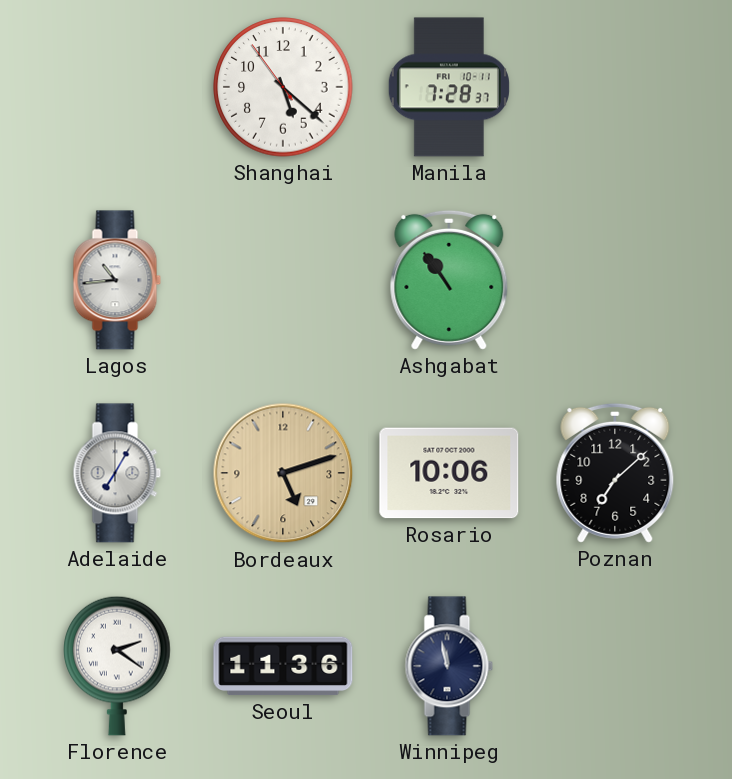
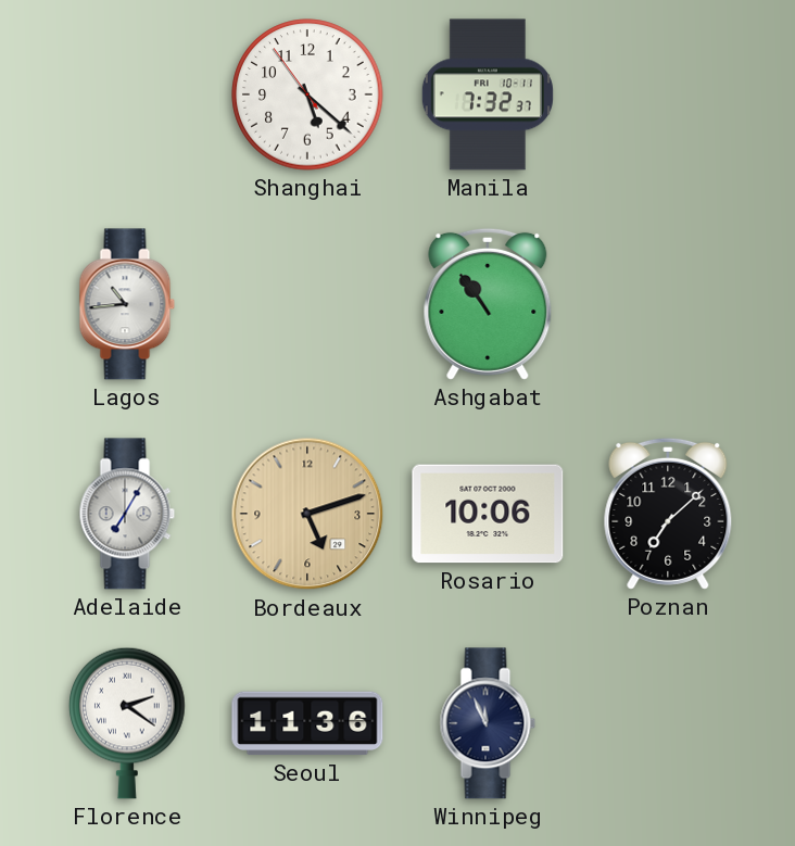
Manila: 7:28 -> 7:32
Winnipeg: 11:58 -> 11:56
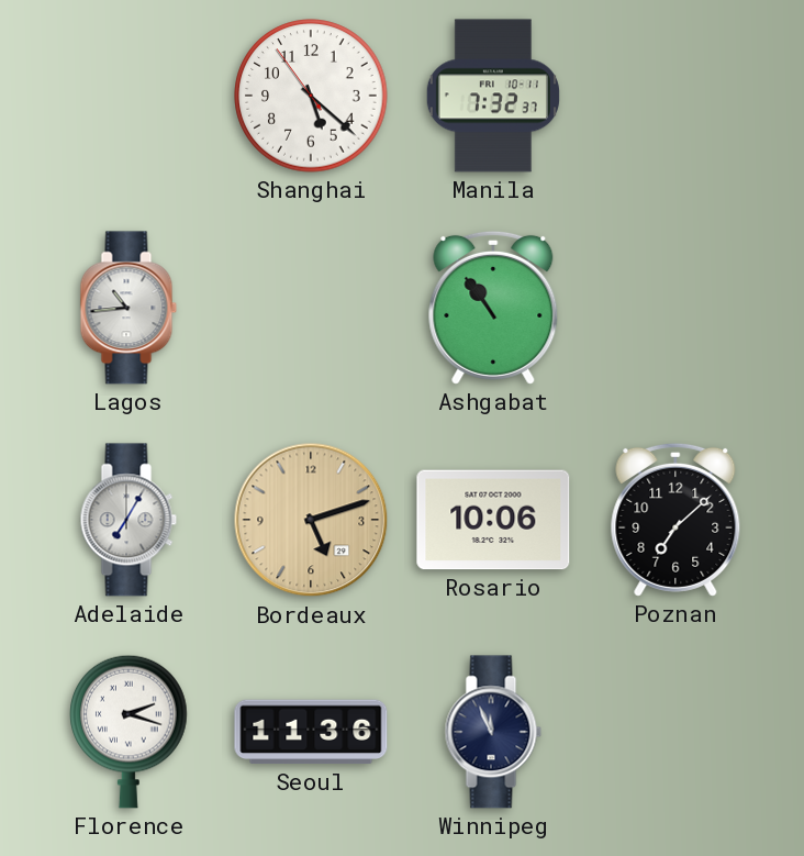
Florence: 2:21 -> 2:18
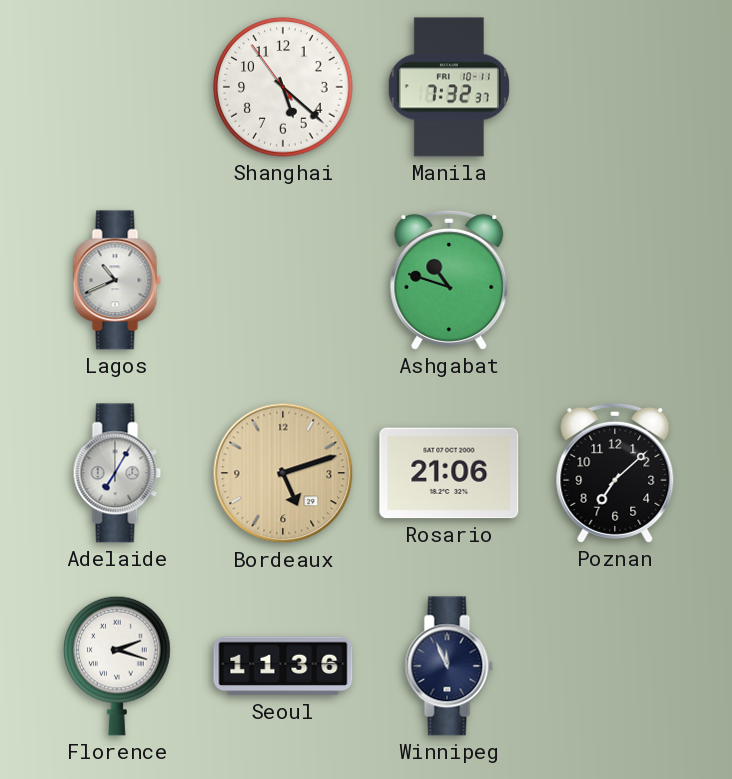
Lagos: 10:44 -> 10:41
Ashgabat: 10:54 -> 10:48
Rosario: 10:06 -> 21:06
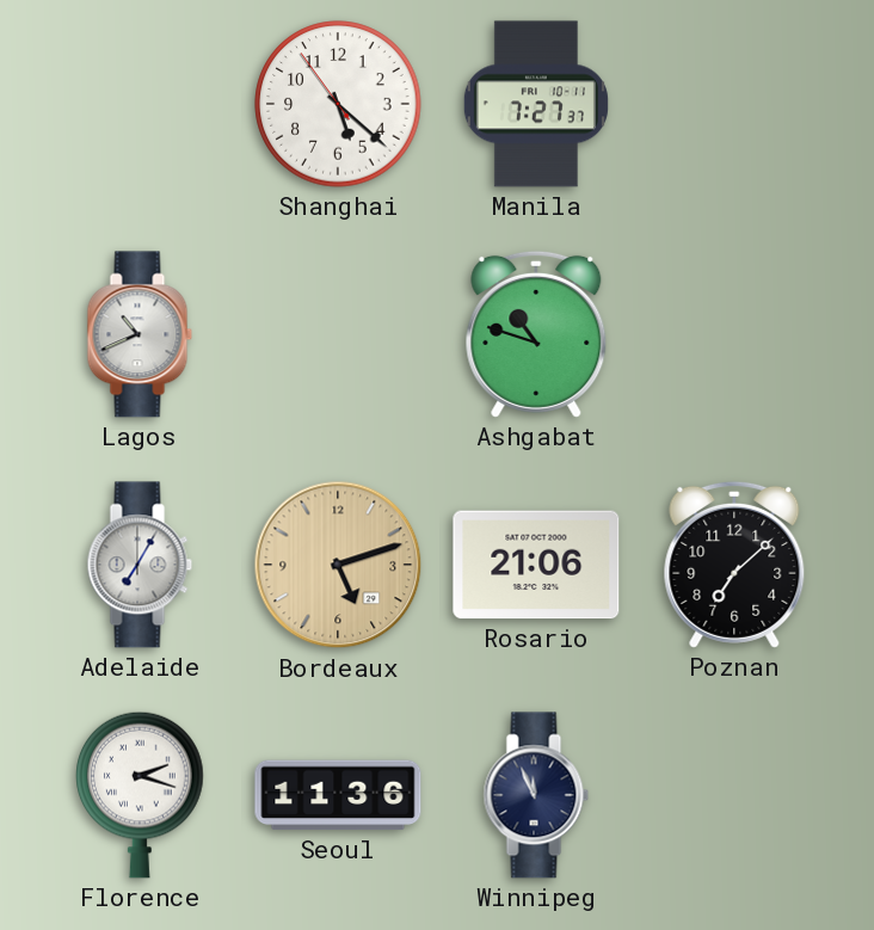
Manila: 7:32 -> 7:27
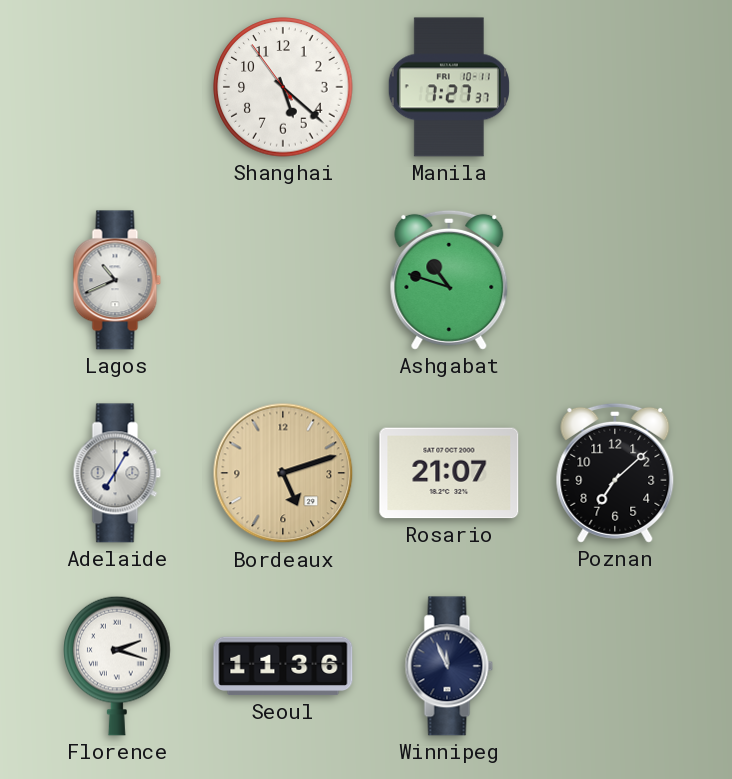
Rosario: 21:06 -> 21:07
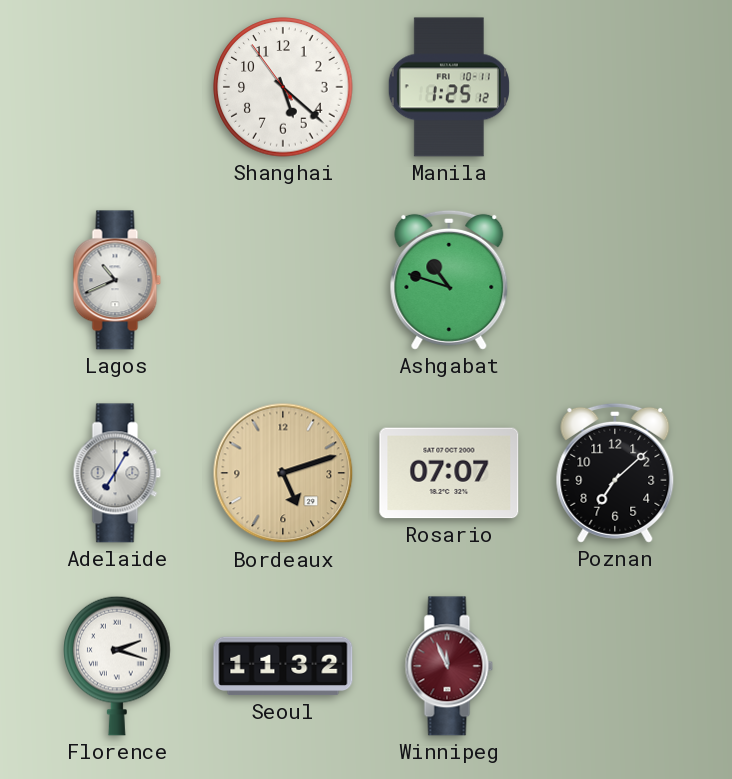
Manila: 7:27 -> 1:25
Rosario: 21:07 -> 07:07
Seoul: 11:36 -> 11:32
Winnipeg dial: navy -> burgundy
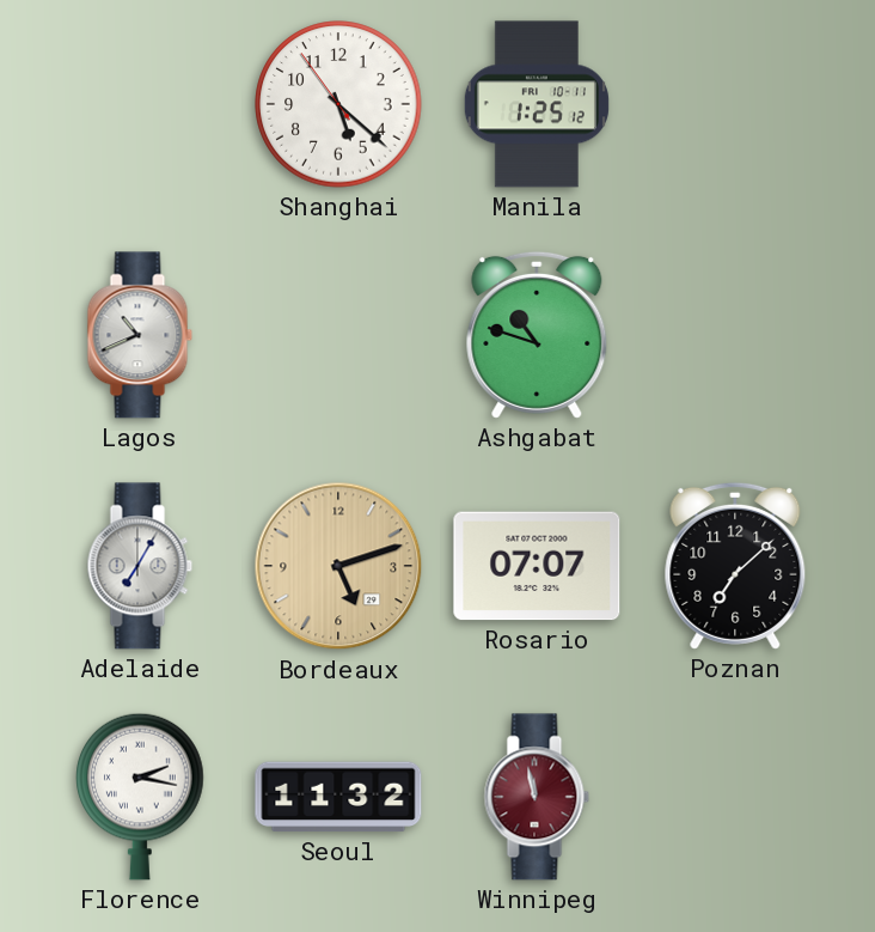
Florence: 2:18 -> 2:17
Winnipeg: 11:56 -> 11:58
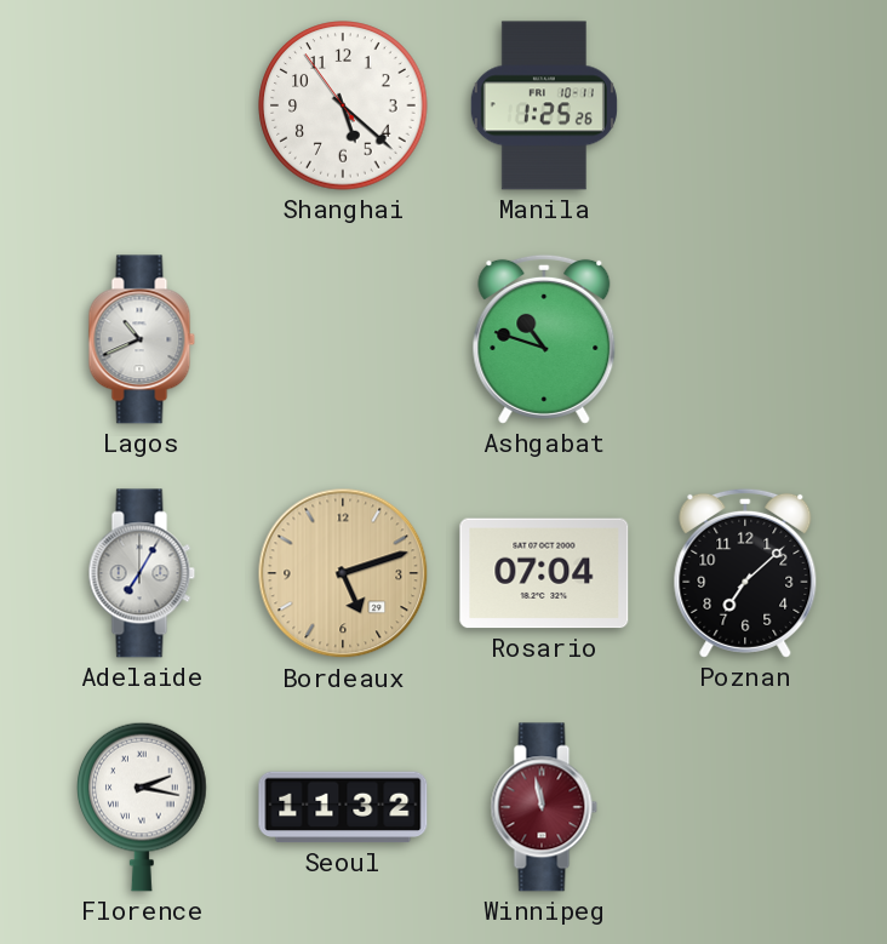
Manila: 1:25:12 -> 1:25:26
Rosario: 07:07 -> 07:04
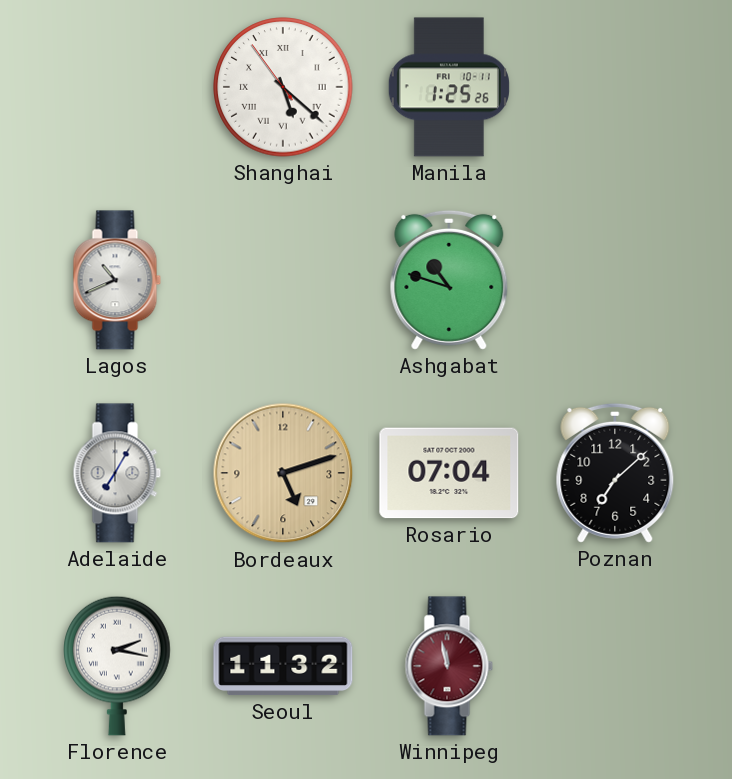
Shanghai numerals: Arabic -> Roman
